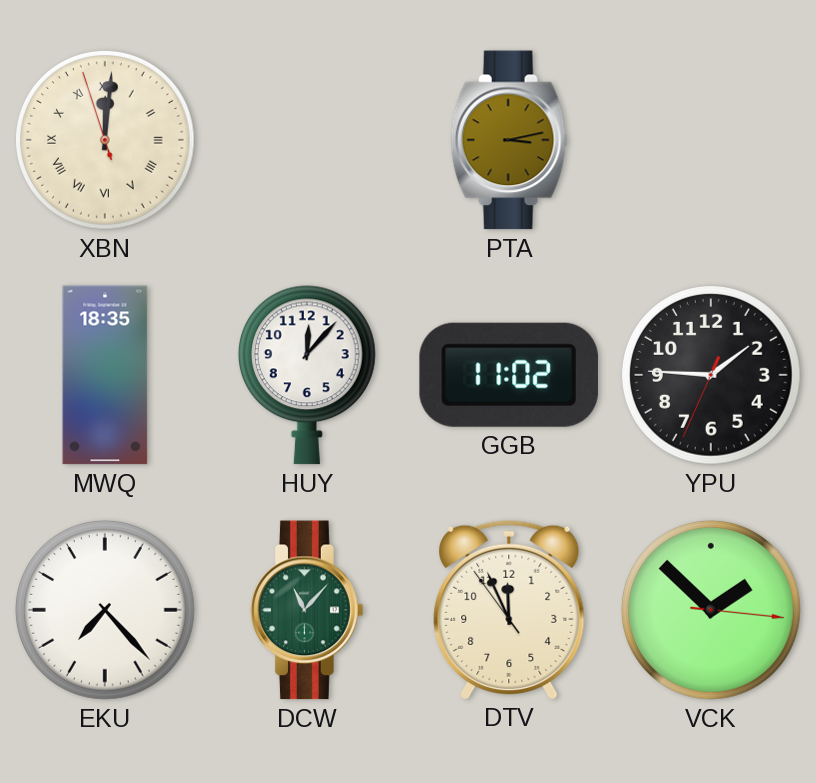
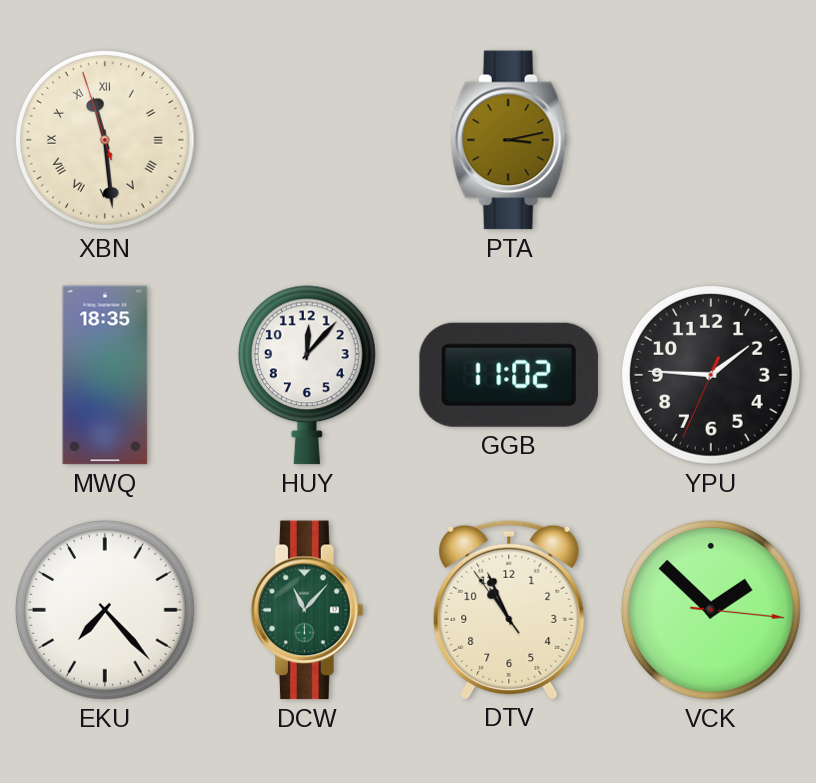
XBN: 12:00 -> 11:28
DTV: 11:55 -> 10:55
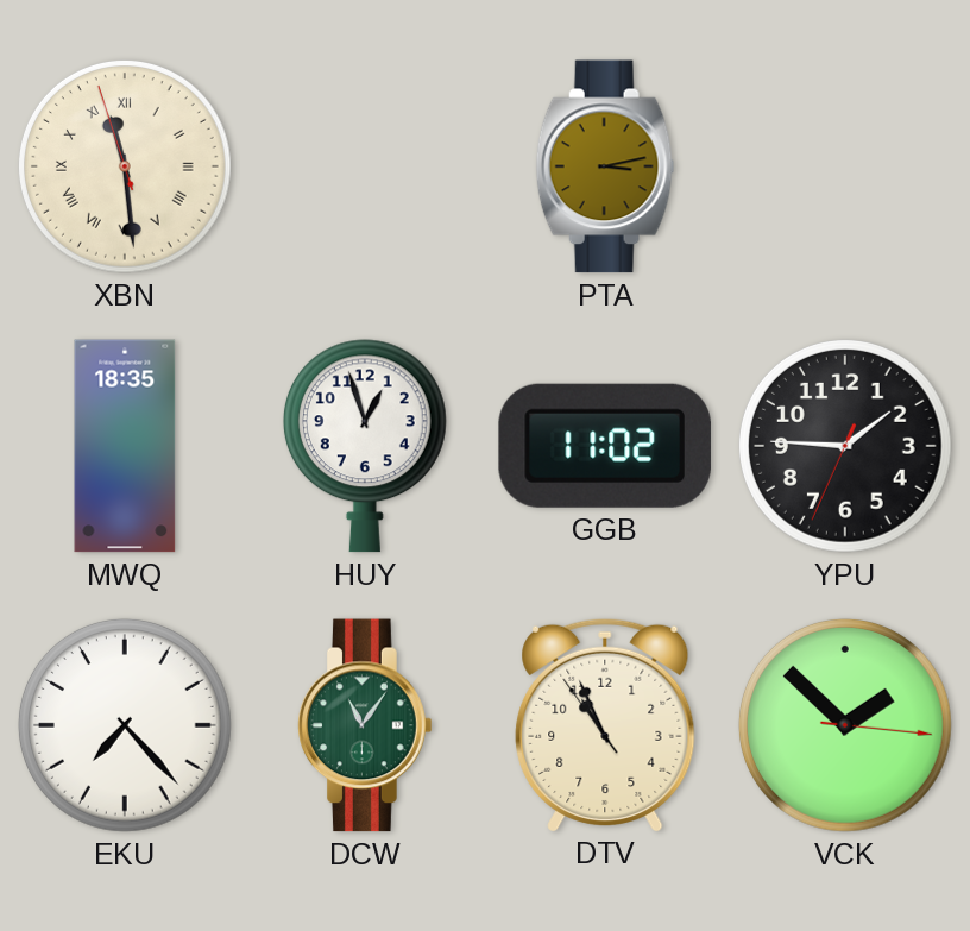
HUY: 12:07 -> 12:57
DCW: 11:07 -> 11:06
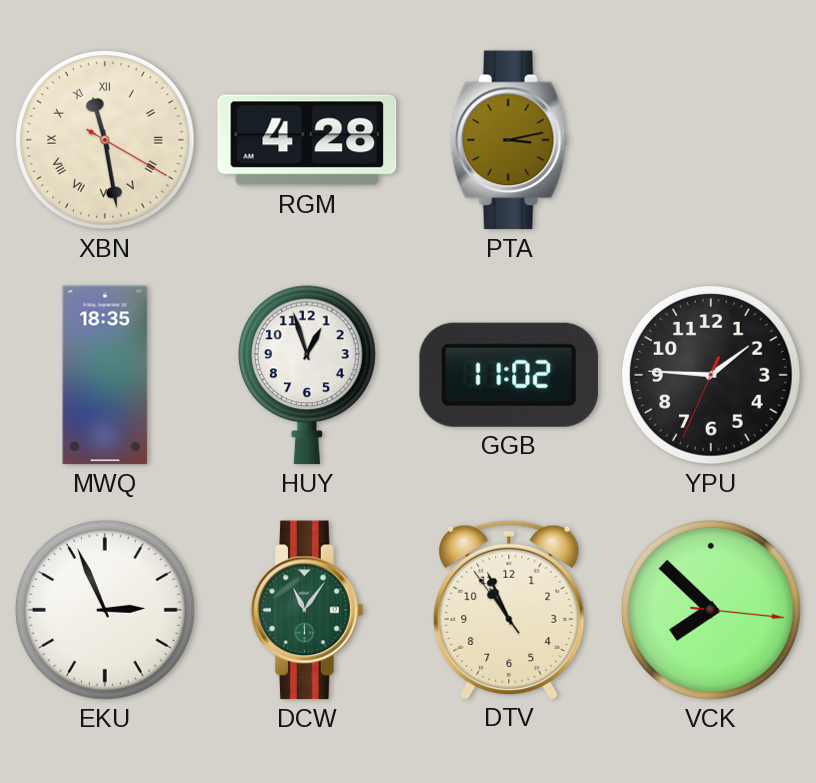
XBN: 11:28:57 -> 11:28:20
RGM: none -> 4:28
EKU: 7:23 -> 2:56
VCK: 1:52 -> 7:52
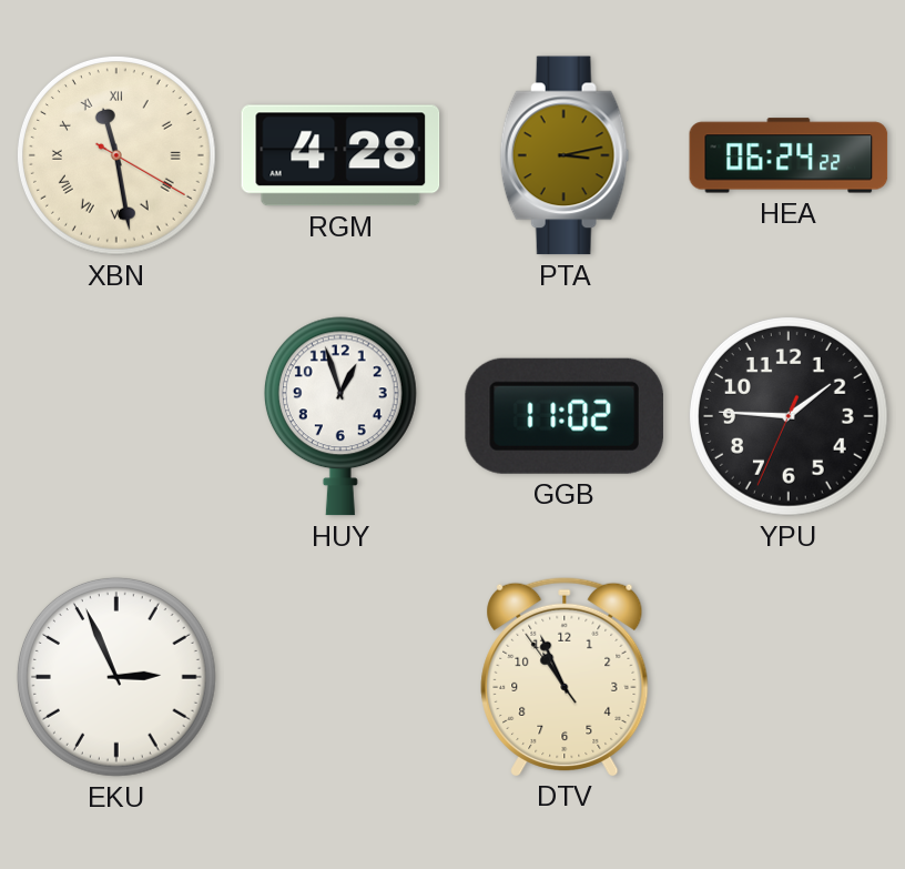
HEA: none -> 06:24
MWQ: 18:35 -> none
DCW: 11:06 -> none
VCK: 7:52 -> none
